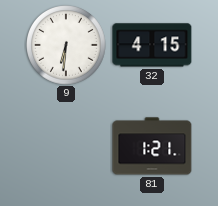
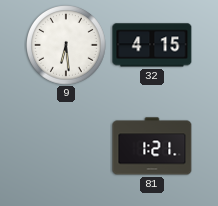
9: 6:31 -> 6:29
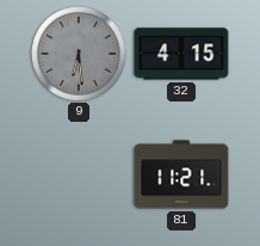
9 dial: white -> grey
81: 1:21 -> 11:21
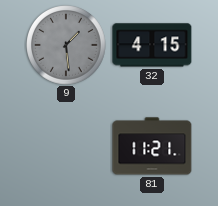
9: 6:29 -> 1:29
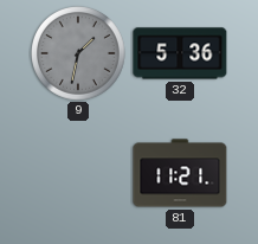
9: 1:29 -> 1:32
32: 4:15 -> 5:36
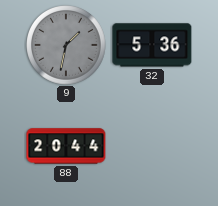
88: none -> 20:44
81: 11:21 -> none
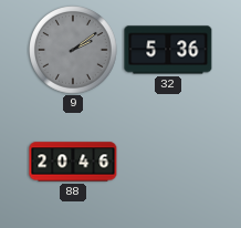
9: 1:32 -> 2:09
88: 20:44 -> 20:46
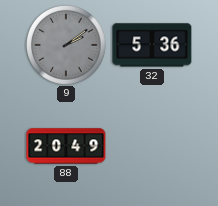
88: 20:46 -> 20:49
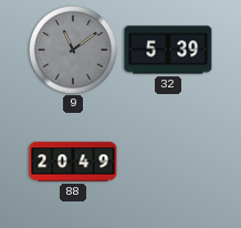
9: 2:09 -> 11:09
32: 5:36 -> 5:39
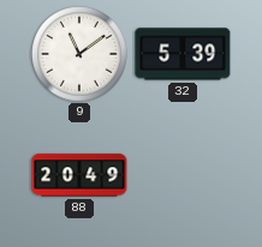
9 dial: grey -> white
